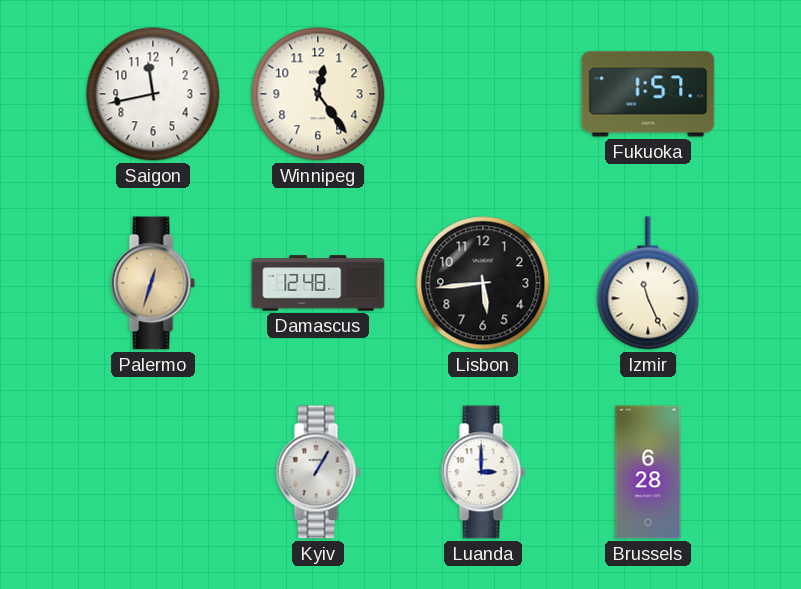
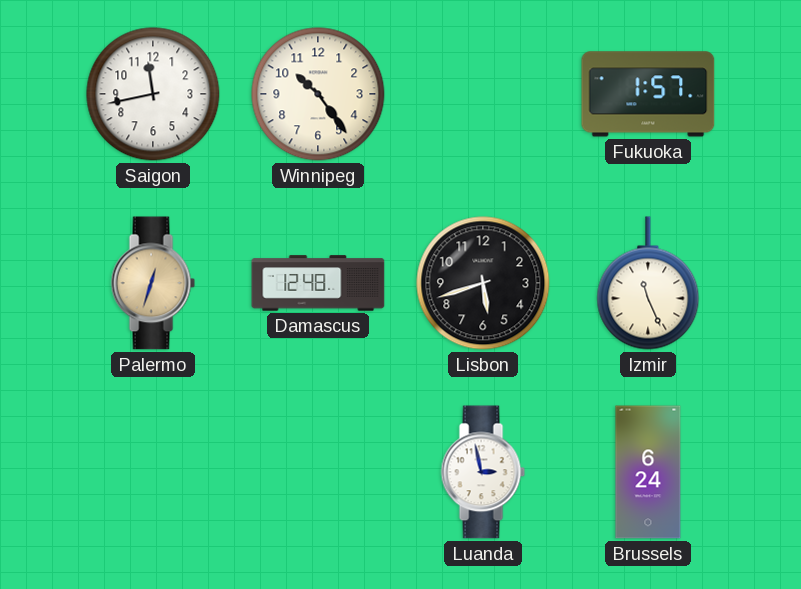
Winnipeg: 12:24 -> 10:24
Lisbon: 5:44 -> 5:42
Kyiv: 1:05 -> none
Luanda: 3:00 -> 2:58
Brussels: 6:28 -> 6:24
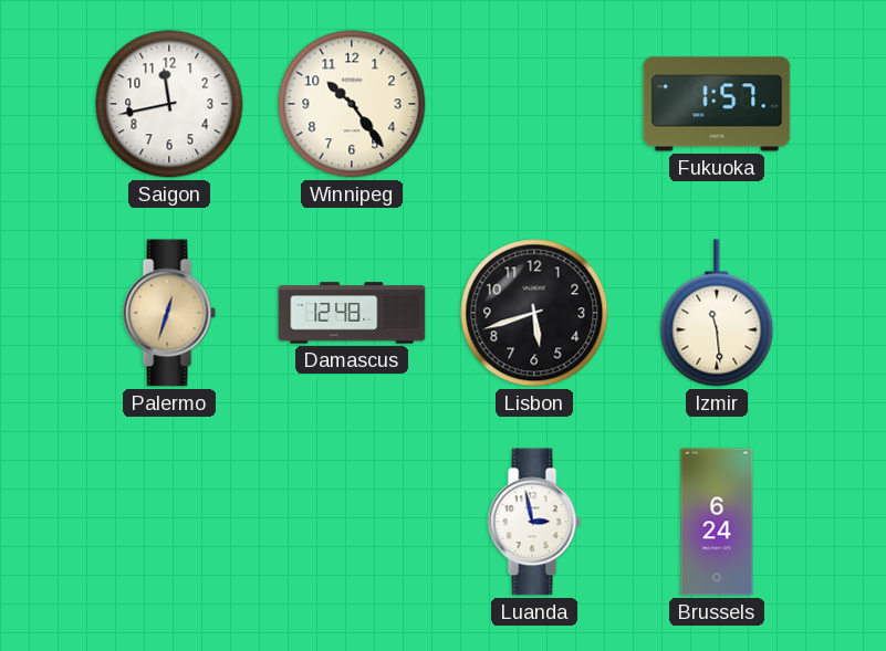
Izmir: 11:26 -> 11:29
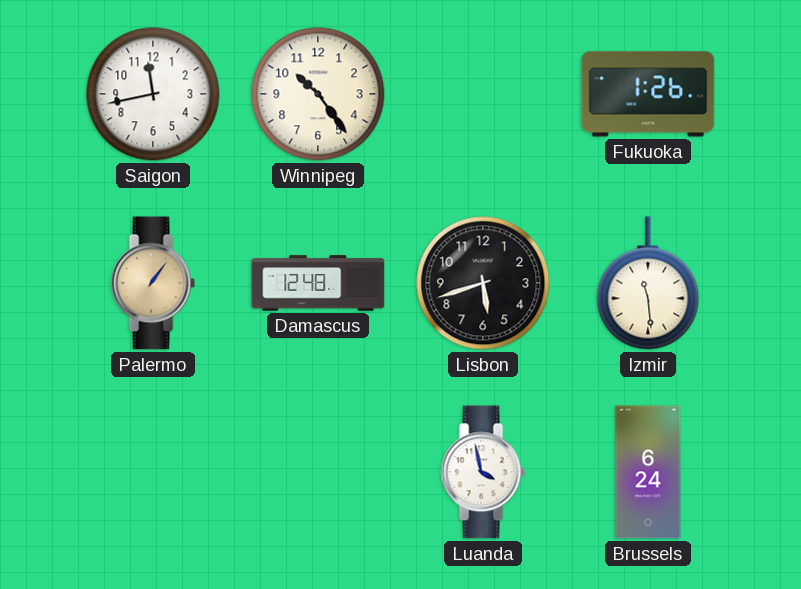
Fukuoka: 1:57 -> 1:26
Palermo: 12:33 -> 1:06
Luanda: 2:58 -> 3:58
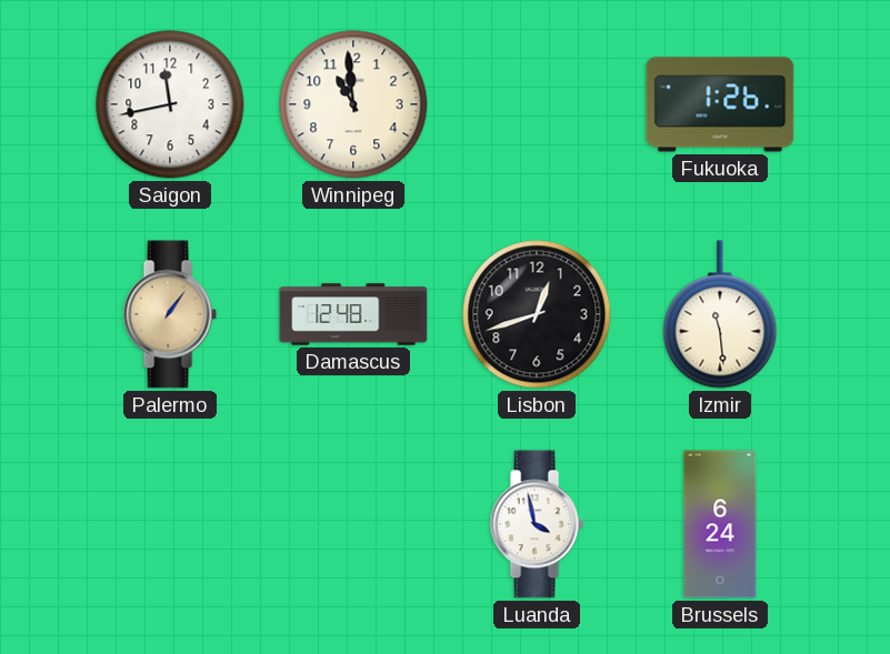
Winnipeg: 10:24 -> 10:59
Lisbon: 5:42 -> 12:42
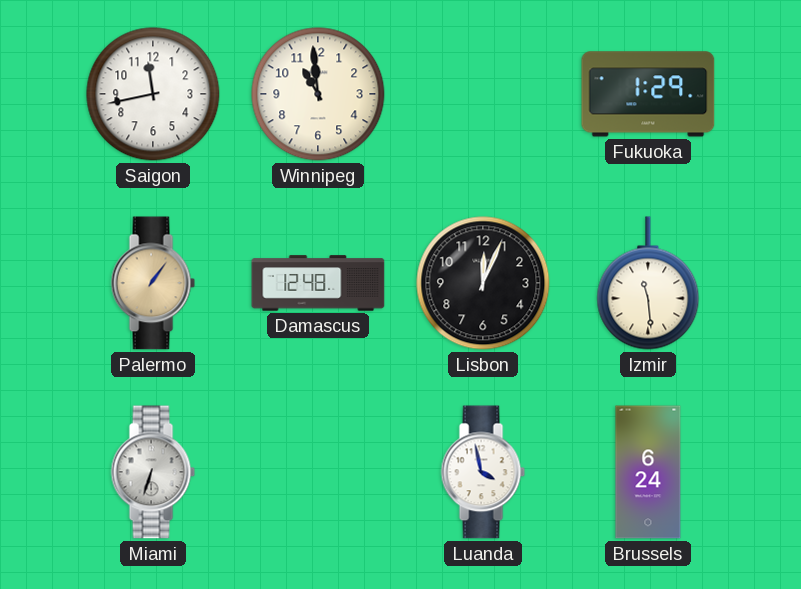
Fukuoka: 1:26 -> 1:29
Lisbon: 12:42 -> 12:04
Miami: none -> 6:33
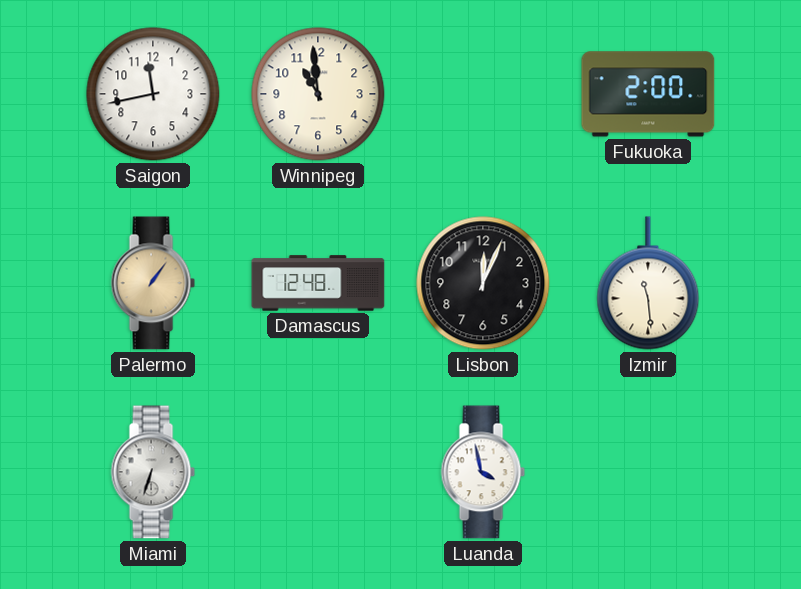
Fukuoka: 1:29 -> 2:00
Brussels: 6:24 -> none
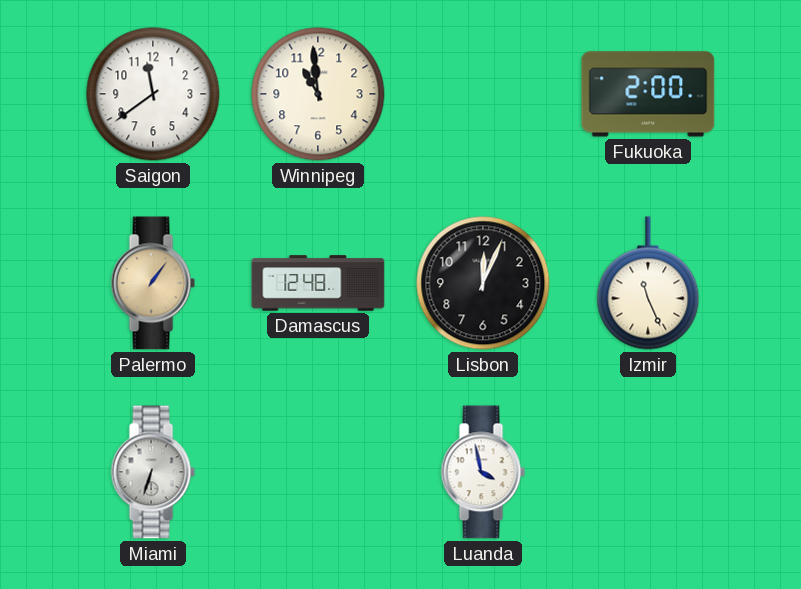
Saigon: 11:43 -> 11:39
Izmir: 11:29 -> 11:26
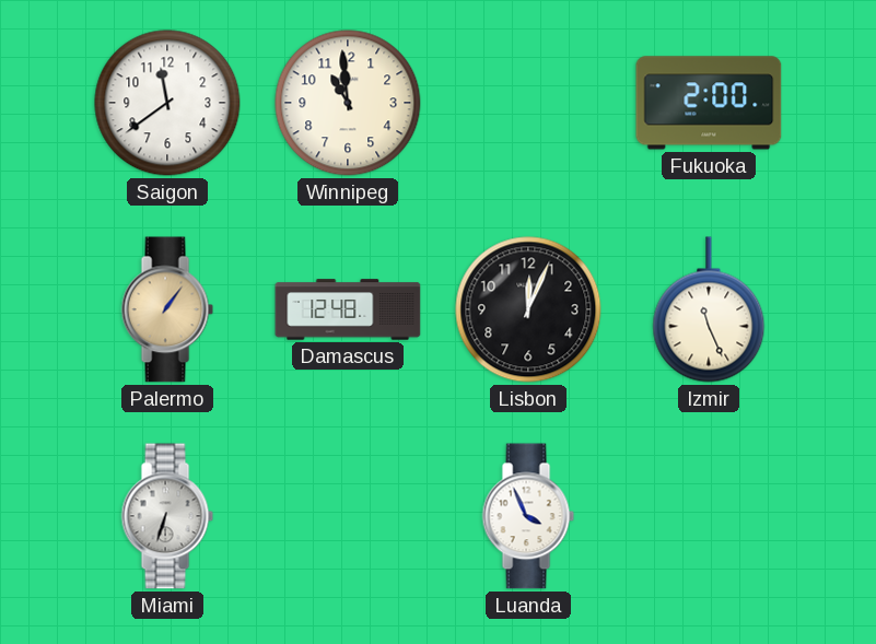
Luanda: 3:58 -> 3:56
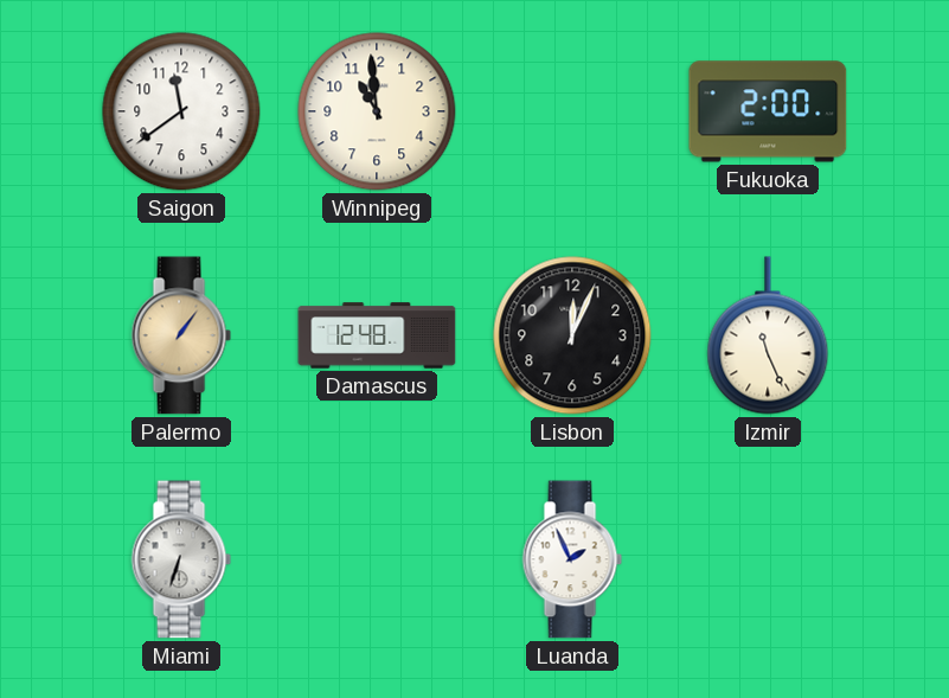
Luanda: 3:56 -> 1:56
